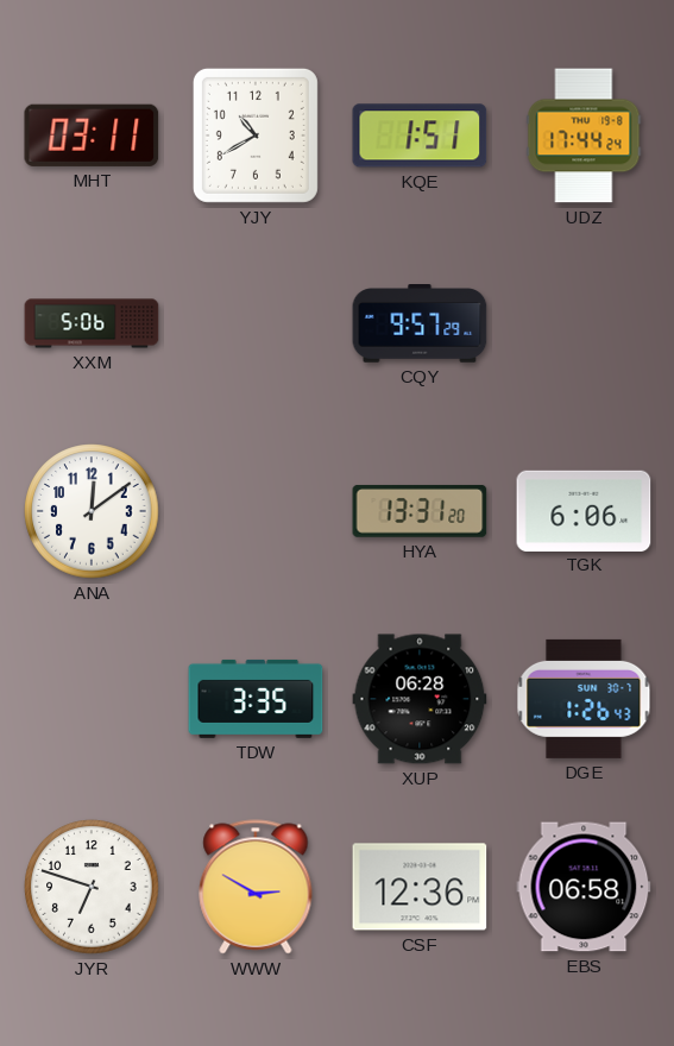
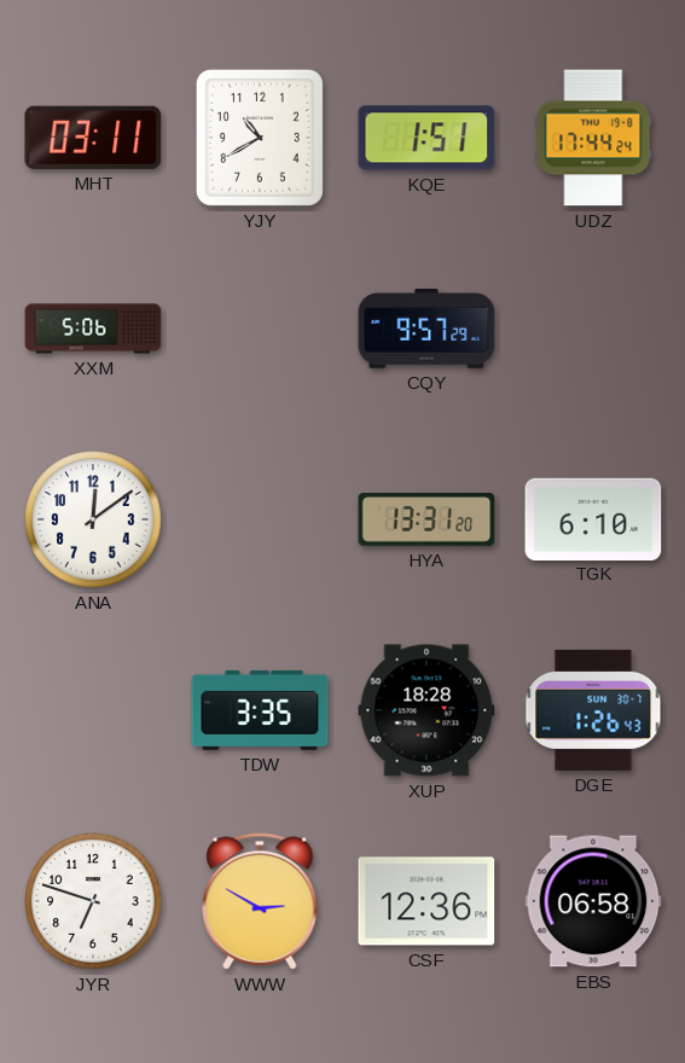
TGK: 6:06 -> 6:10
XUP: 06:28 -> 18:28
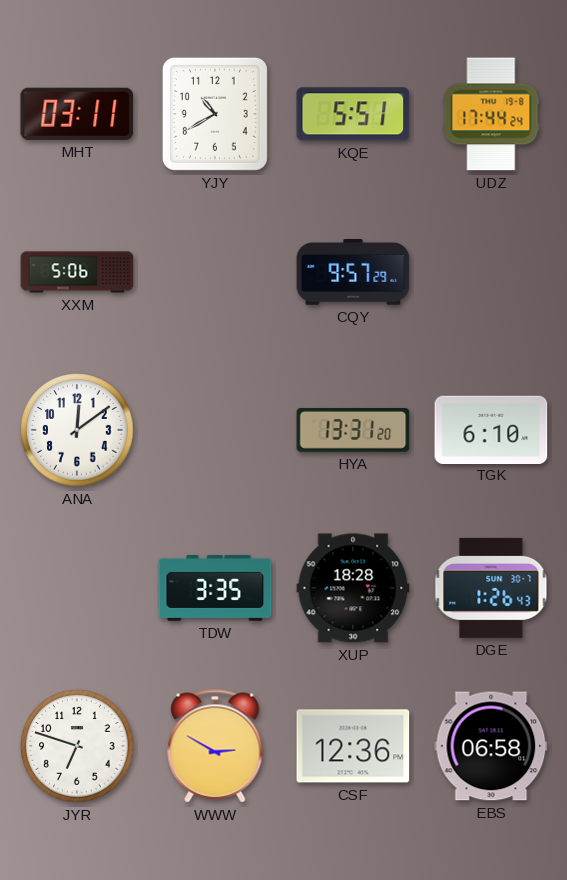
KQE: 1:51 -> 5:51
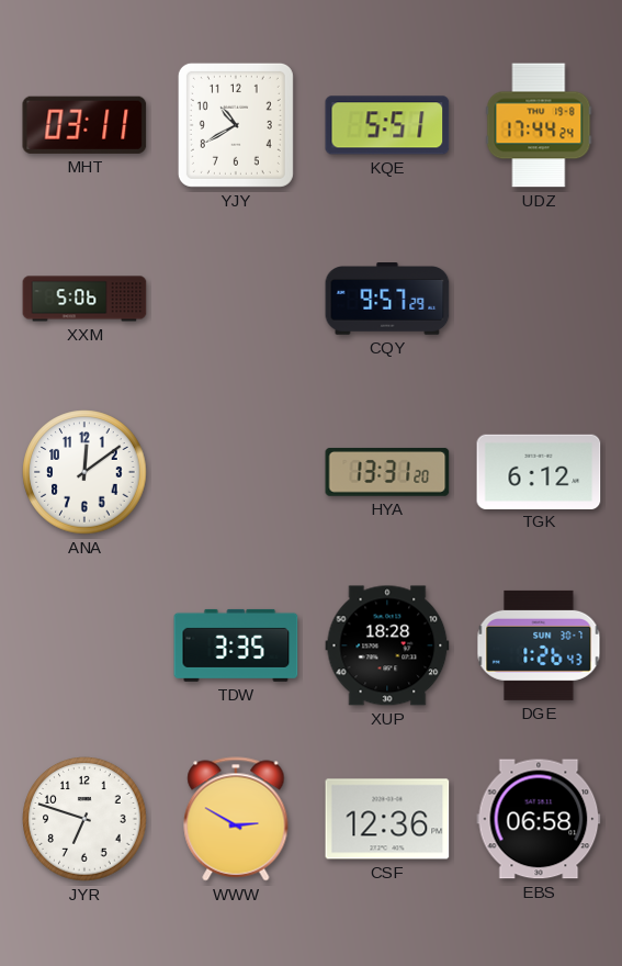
TGK: 6:10 -> 6:12
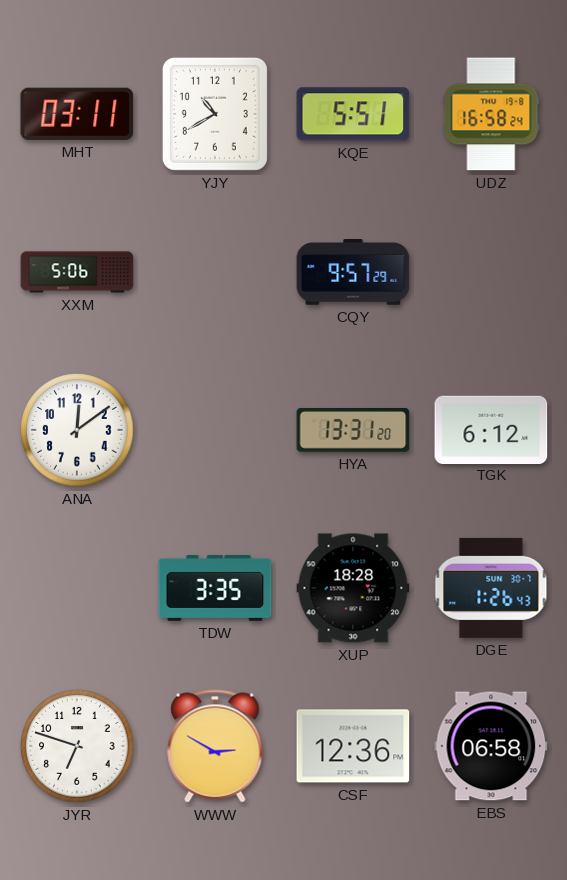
UDZ: 17:44 -> 16:58
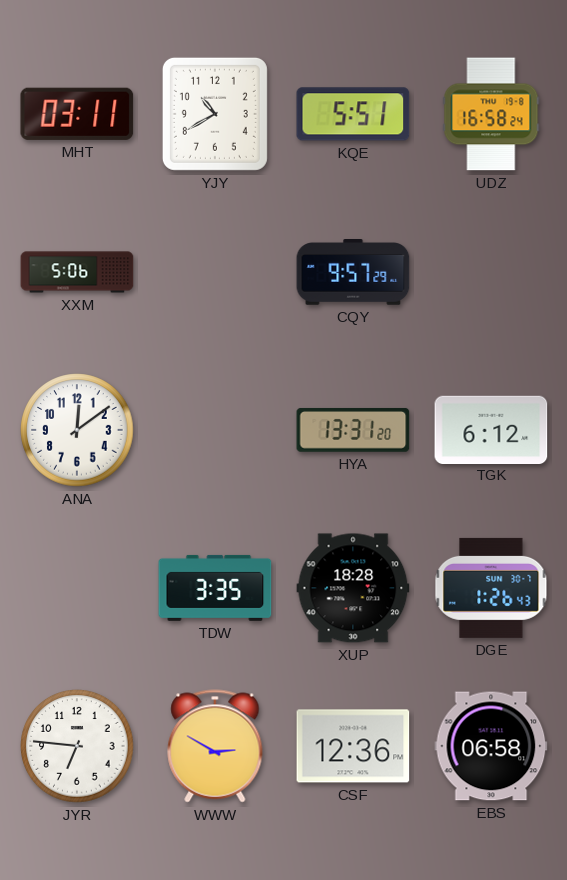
JYR: 6:48 -> 6:46
